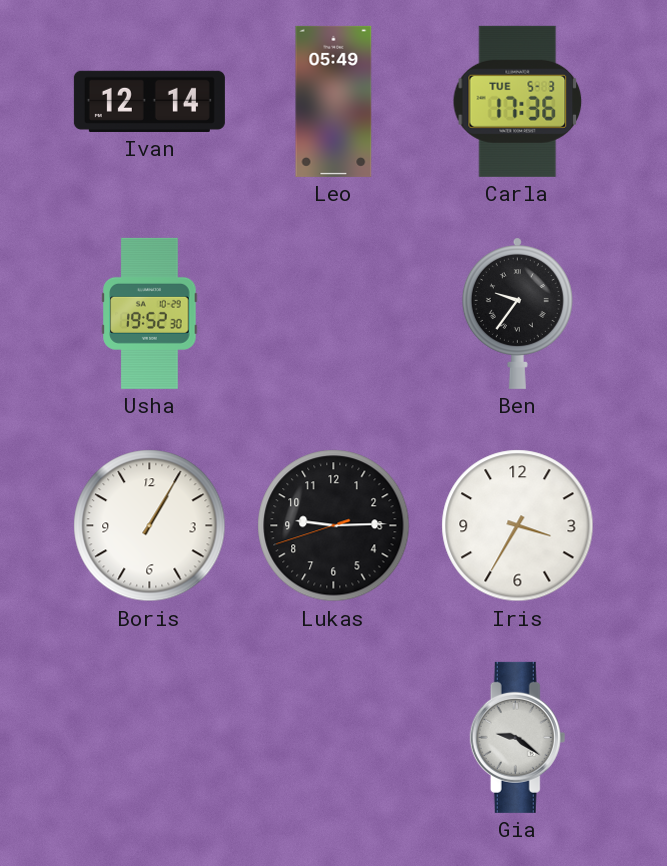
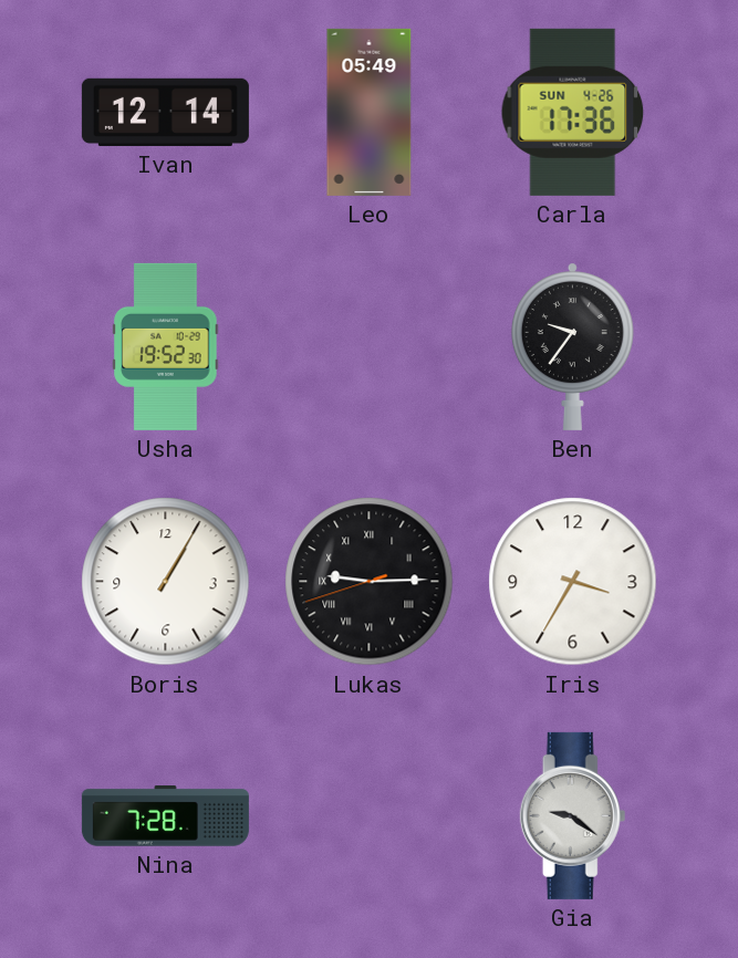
Carla date: TUE 5-3 -> SUN 4-26
Lukas numerals: Arabic -> Roman
Nina: none -> 7:28
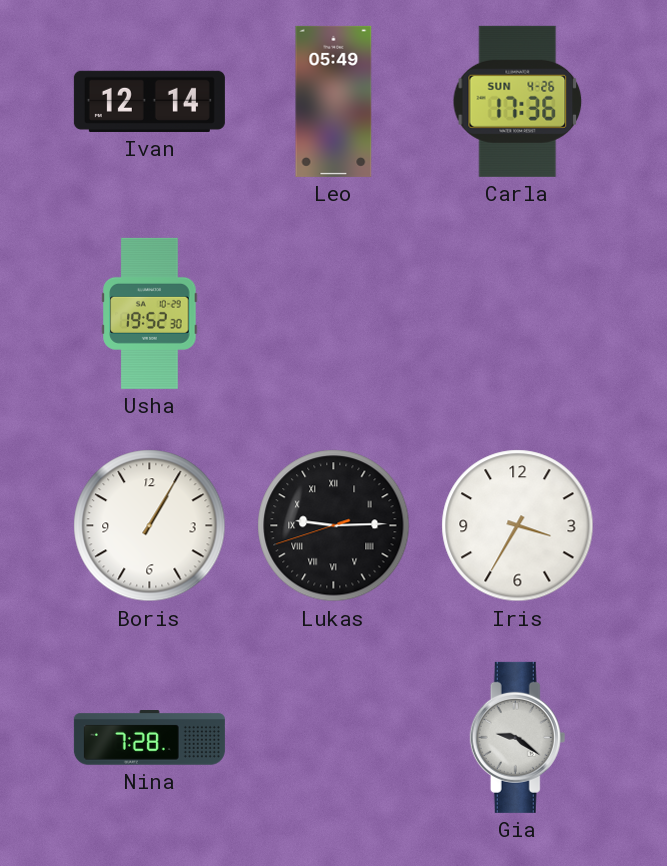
Ben: 9:36 -> none
